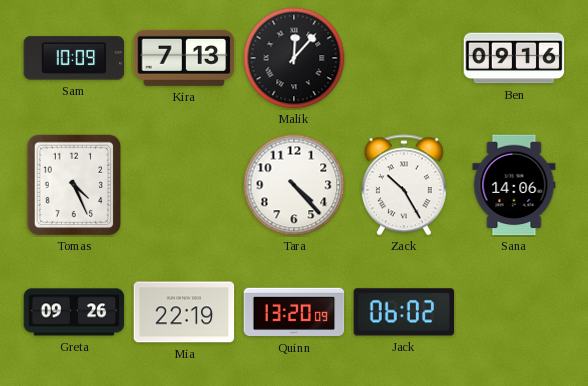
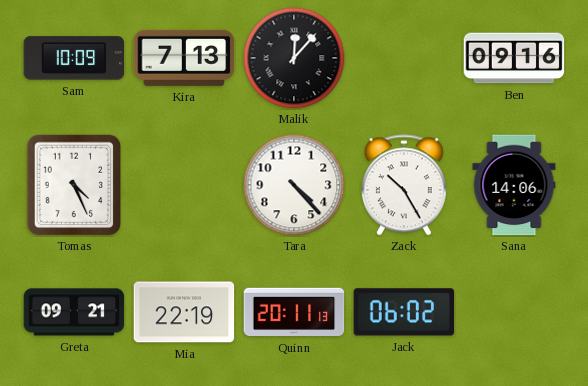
Greta: 09:26 -> 09:21
Quinn: 13:20 -> 20:11
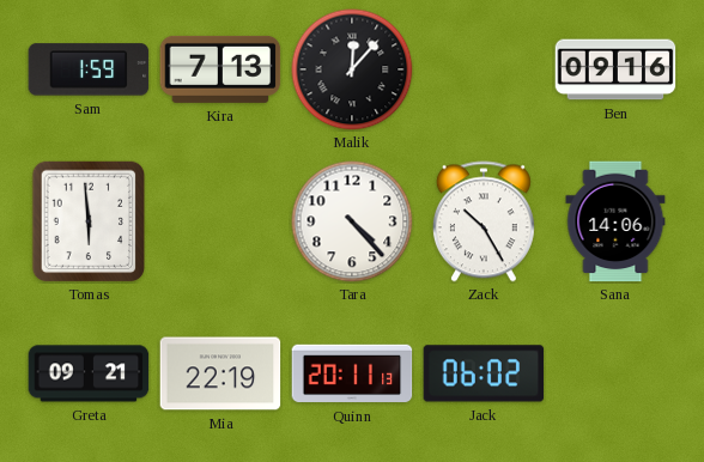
Sam: 10:09 -> 1:59
Tomas: 4:26 -> 5:59
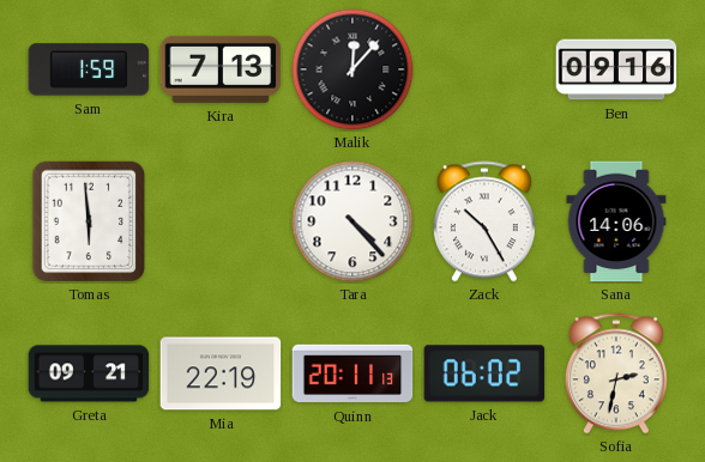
Sofia: none -> 2:32
